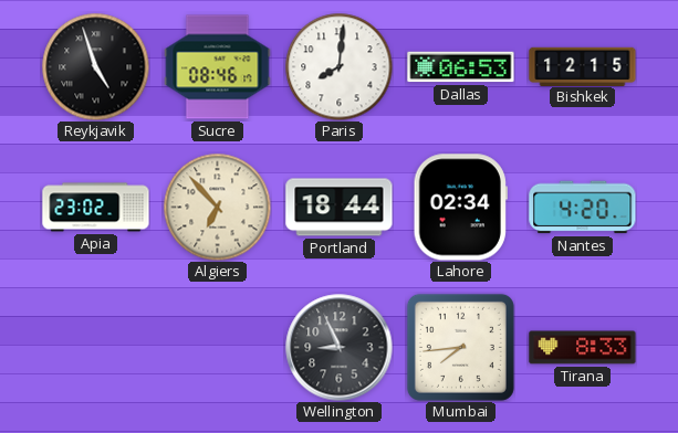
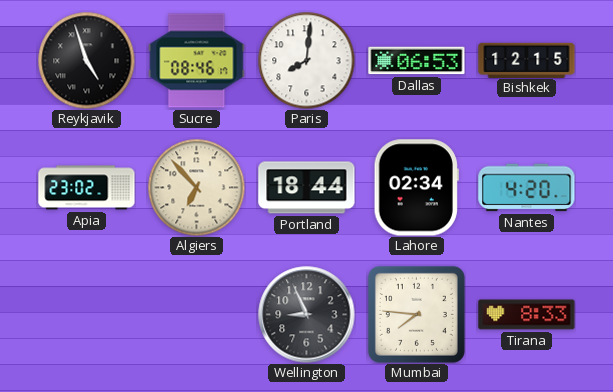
Mumbai: 7:44 -> 7:46
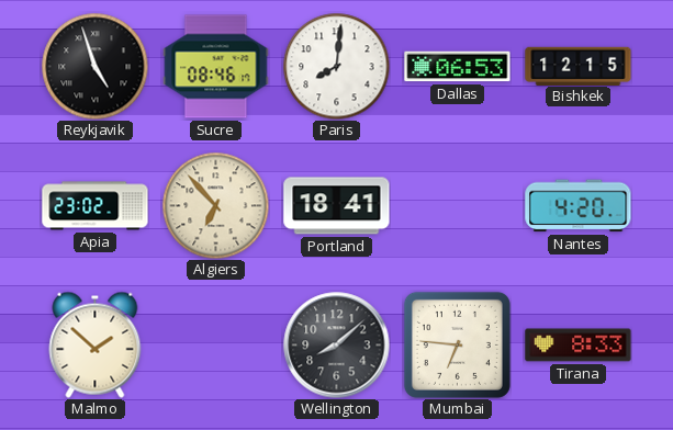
Portland: 18:44 -> 18:41
Lahore: 02:34 -> none
Malmo: none -> 1:52
Wellington: 8:56 -> 8:08
Mumbai: 7:46 -> 6:46
